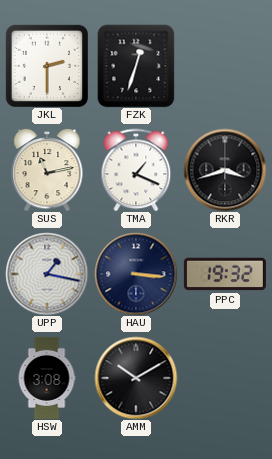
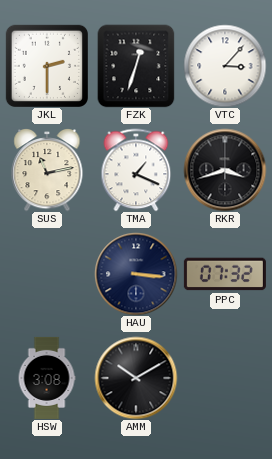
VTC: none -> 3:07
UPP: 1:17 -> none
PPC: 19:32 -> 07:32
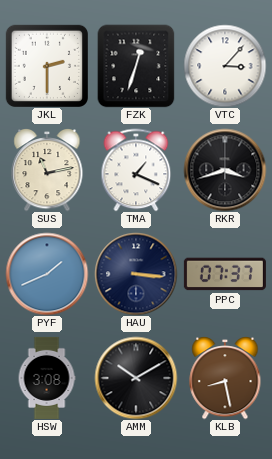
PYF: none -> 1:41
PPC: 07:32 -> 07:37
KLB: none -> 8:28
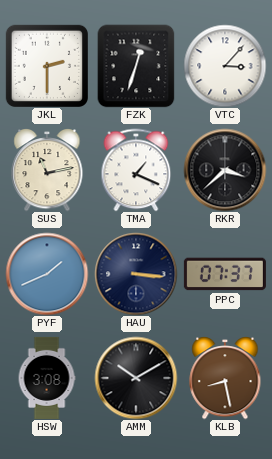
RKR: 3:42 -> 3:38
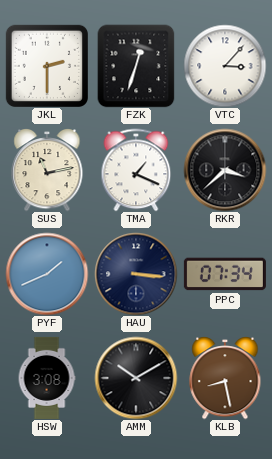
PPC: 07:37 -> 07:34
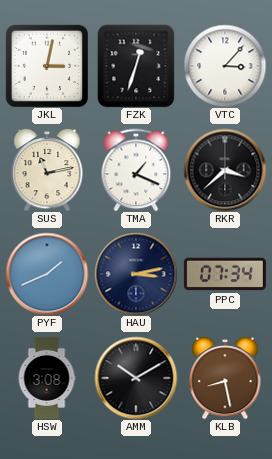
JKL: 2:30 -> 3:02
HAU: 3:16 -> 3:13
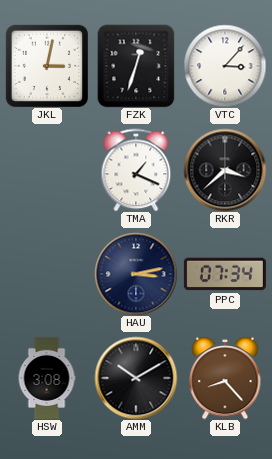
SUS: 11:13 -> none
PYF: 1:41 -> none
KLB: 8:28 -> 8:23
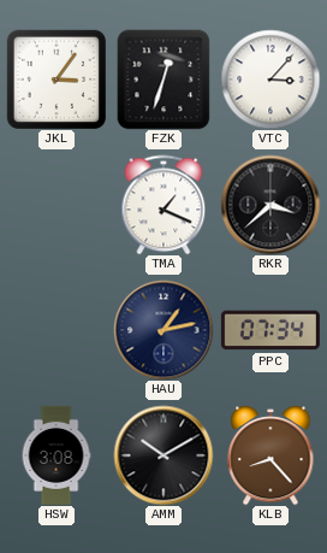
JKL: 3:02 -> 3:06
HAU: 3:13 -> 1:13
